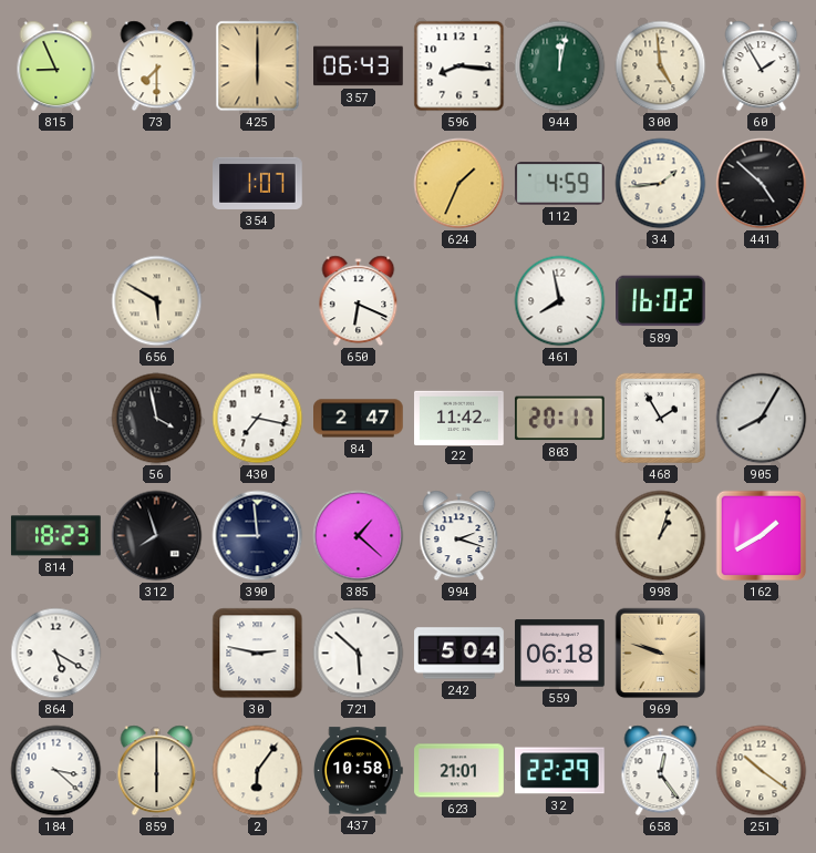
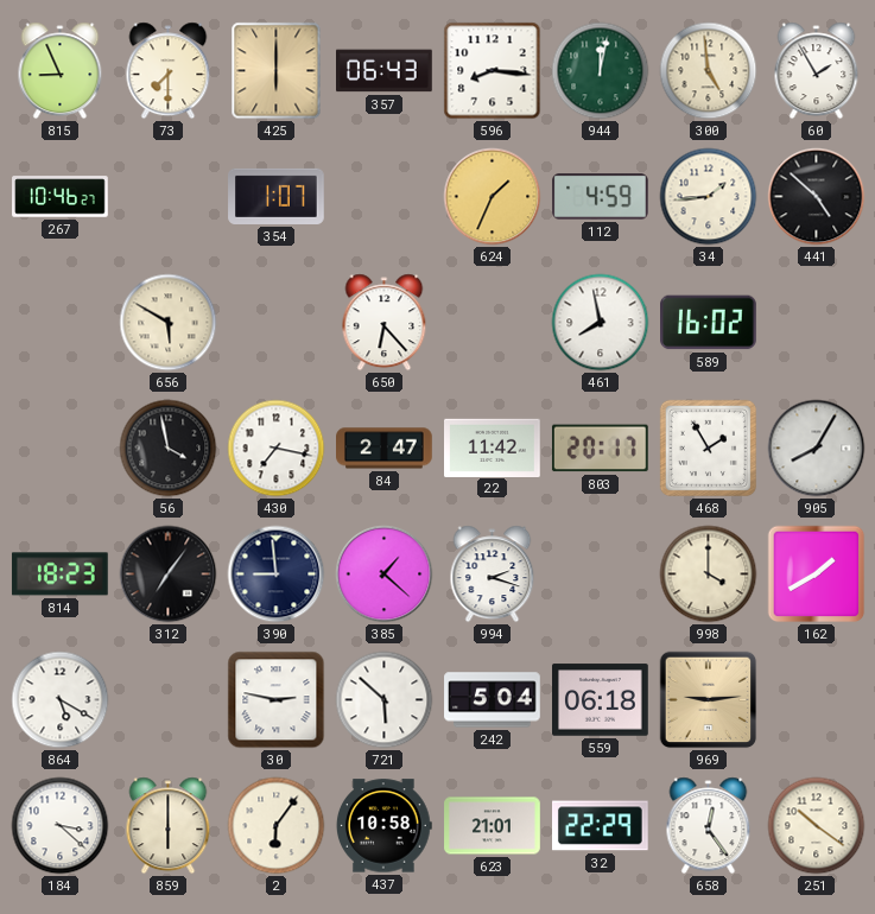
267: none -> 10:46
650: 6:19 -> 6:23
312: 7:57 -> 7:06
998: 1:03 -> 4:00
969: 9:48 -> 9:14
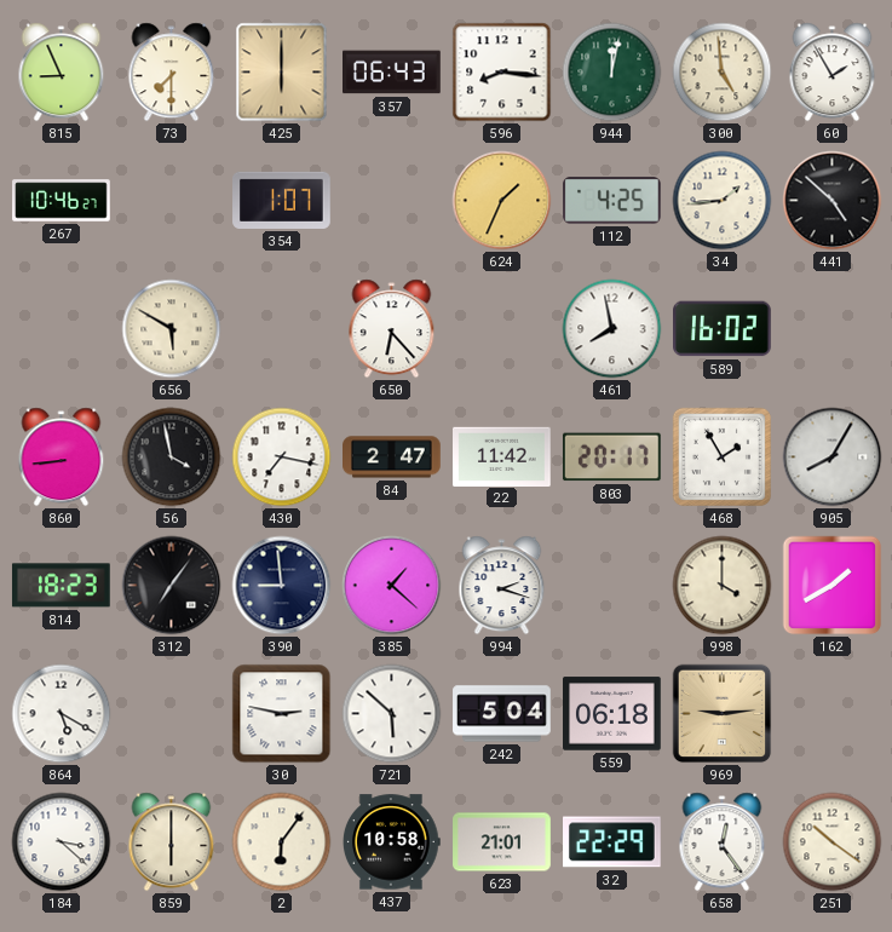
112: 4:59 -> 4:25
860: none -> 8:44
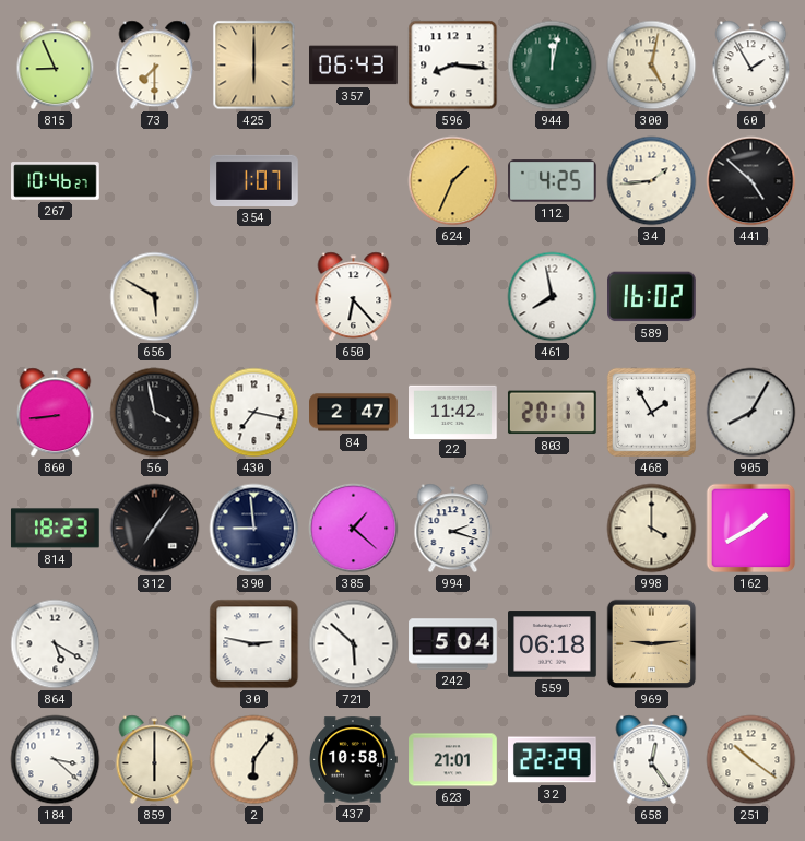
300: 4:59 -> 5:02
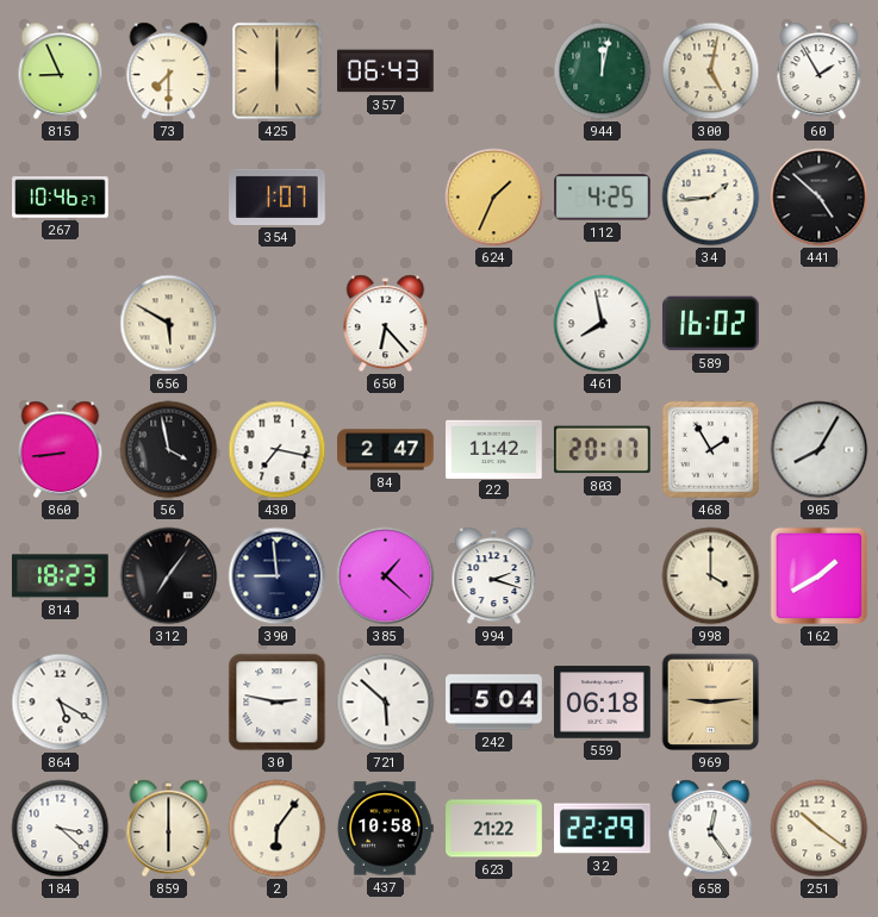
596: 8:16 -> none
623: 21:01 -> 21:22
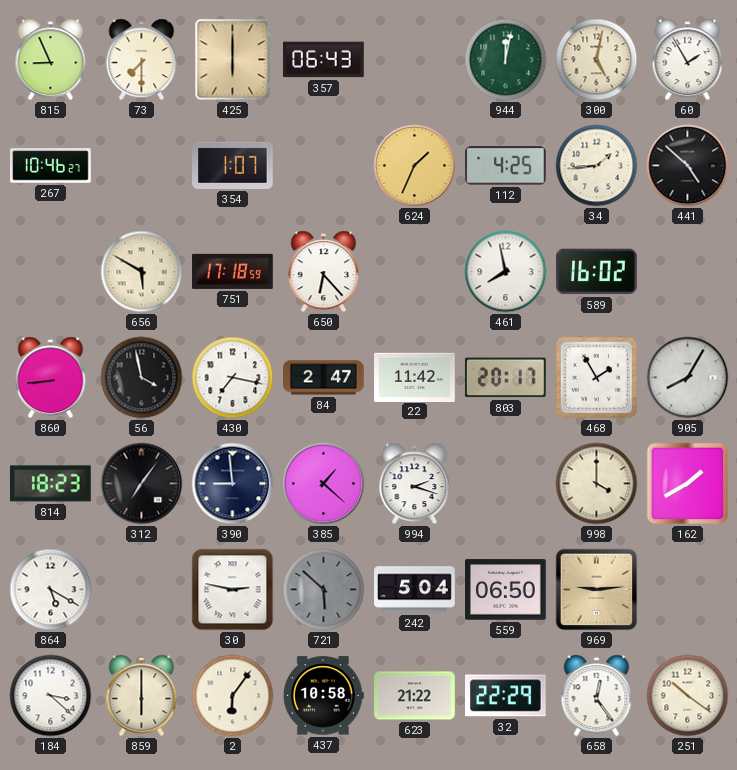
751: none -> 17:18
721 dial: white -> grey
559: 06:18 -> 06:50
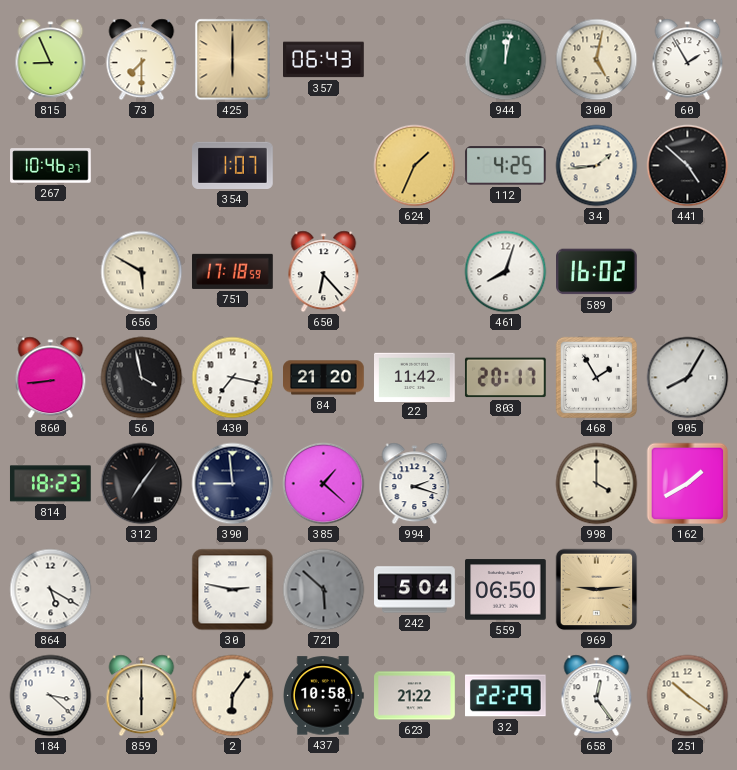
461: 7:58 -> 8:03
84: 2:47 -> 21:20
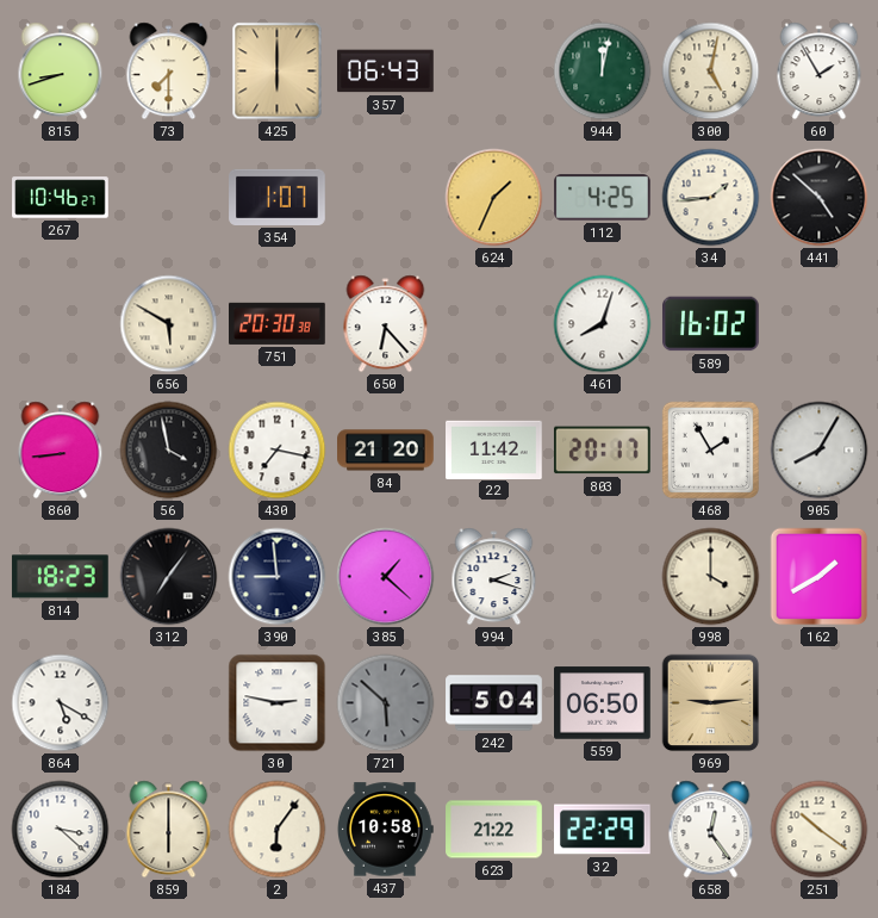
815: 8:56 -> 8:42
751: 17:18 -> 20:30
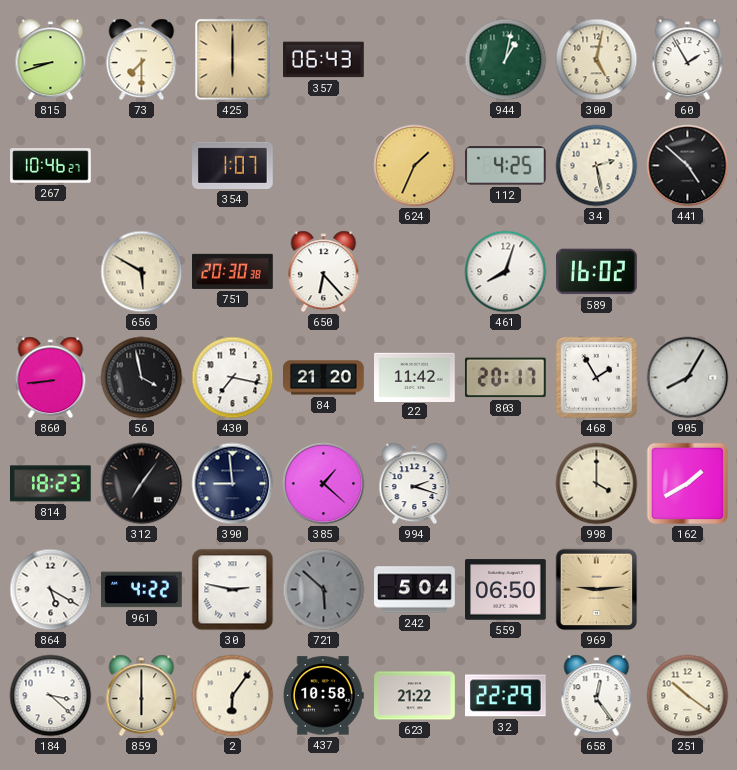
944: 12:02 -> 1:02
34: 1:44 -> 2:28
961: none -> 4:22
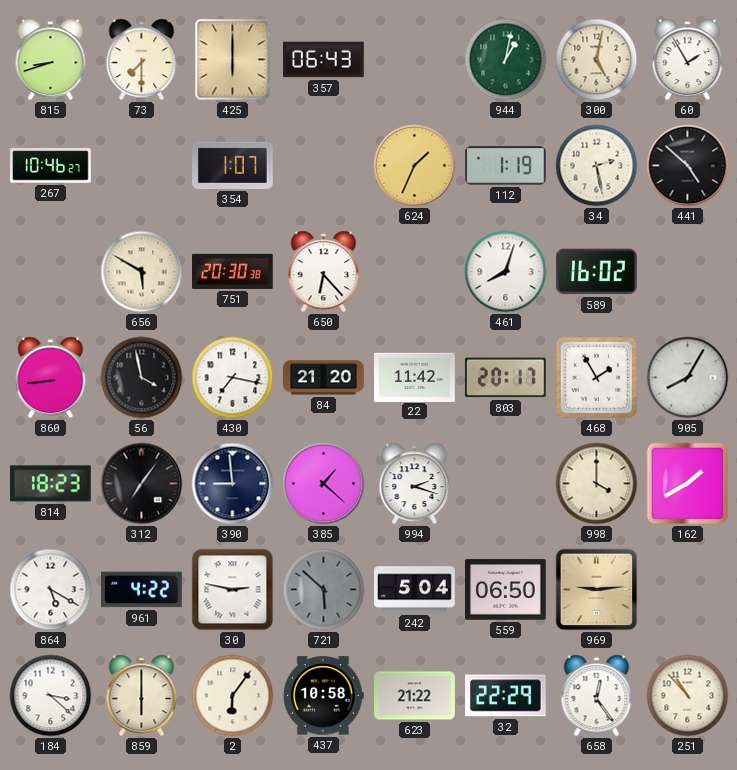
112: 4:25 -> 1:19
251: 10:21 -> 10:53
